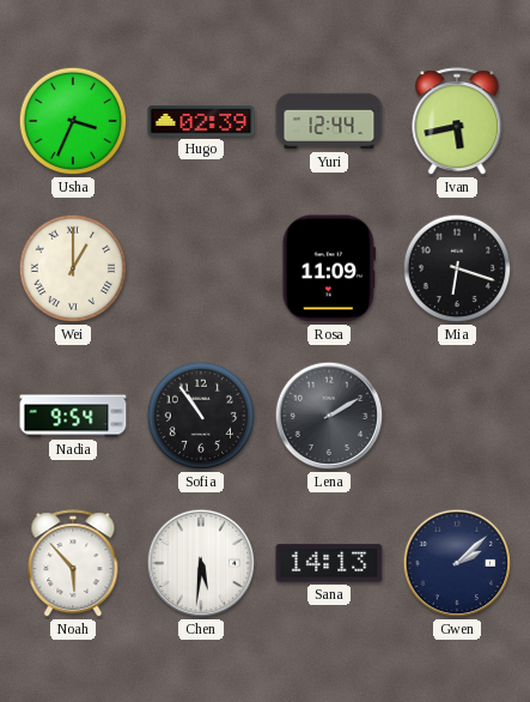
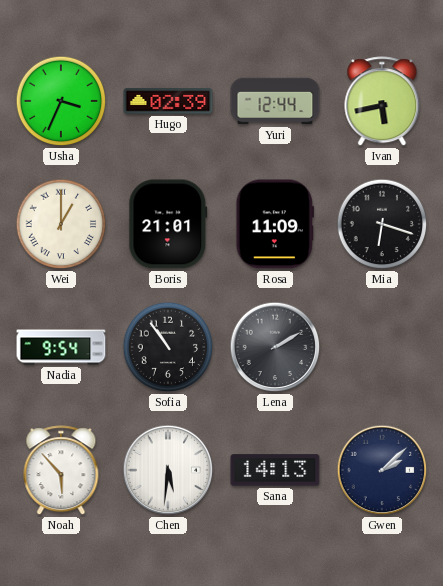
Boris: none -> 21:01
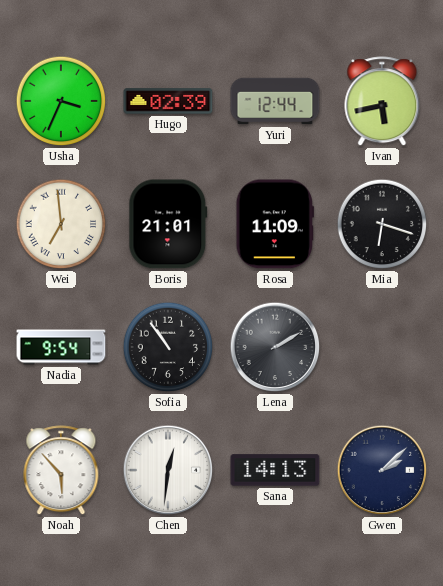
Wei: 1:00 -> 6:59
Chen: 5:31 -> 12:31
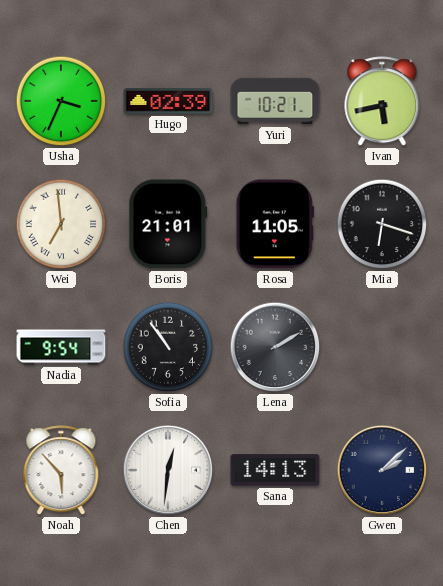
Yuri: 12:44 -> 10:21
Rosa: 11:09 -> 11:05
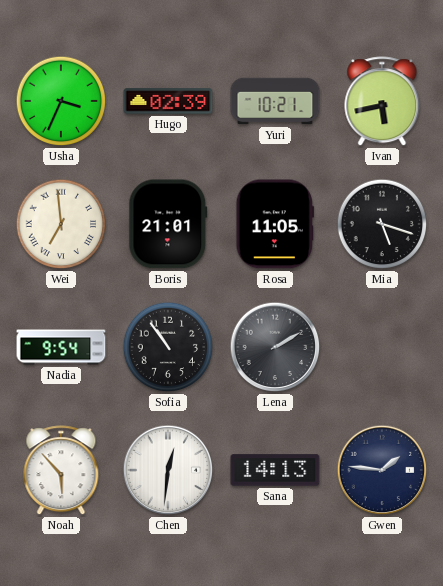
Mia: 6:18 -> 5:18
Gwen: 2:08 -> 1:46
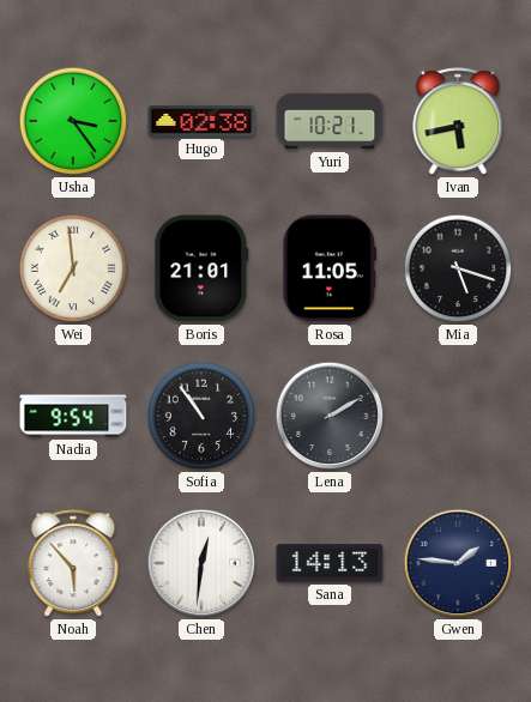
Usha: 3:34 -> 3:24
Hugo: 02:39 -> 02:38
